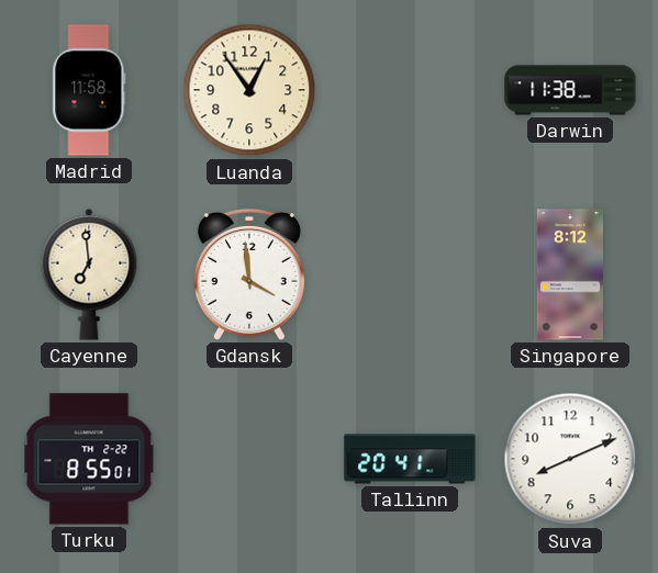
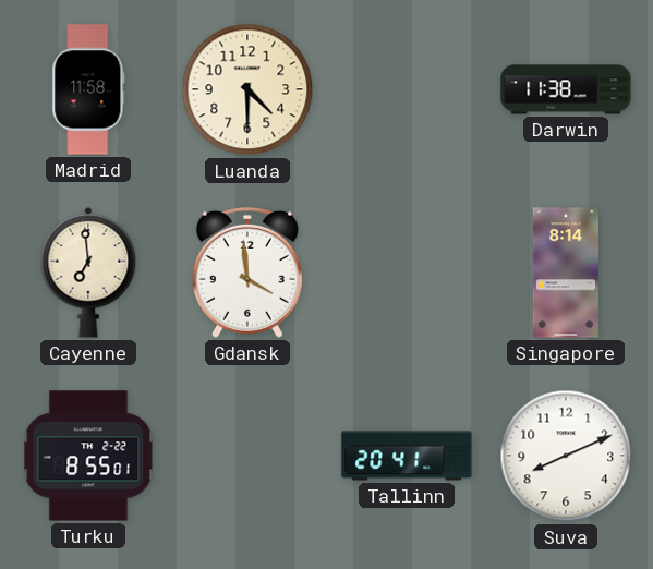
Luanda: 12:54 -> 4:30
Singapore: 8:12 -> 8:14
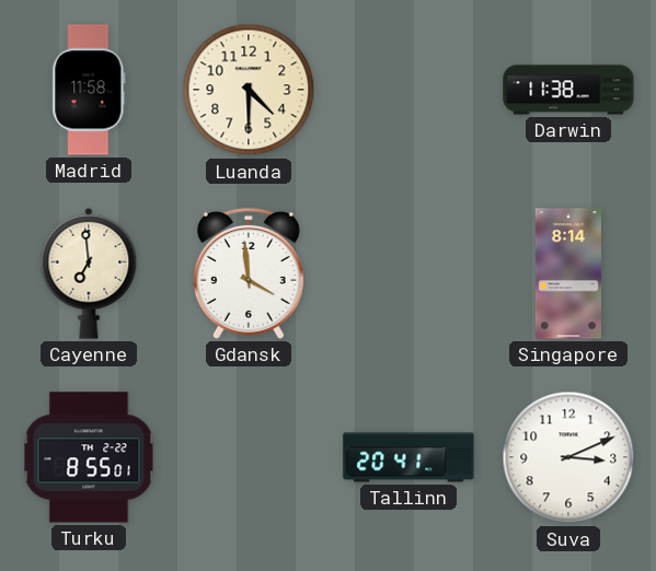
Suva: 8:11 -> 3:11
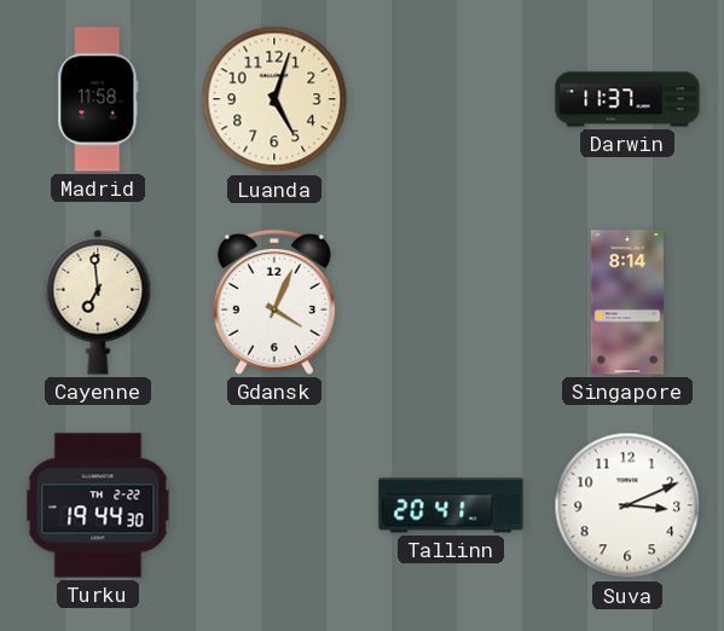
Luanda: 4:30 -> 5:03
Darwin: 11:38 -> 11:37
Gdansk: 3:59 -> 4:04
Turku: 8:55 -> 19:44
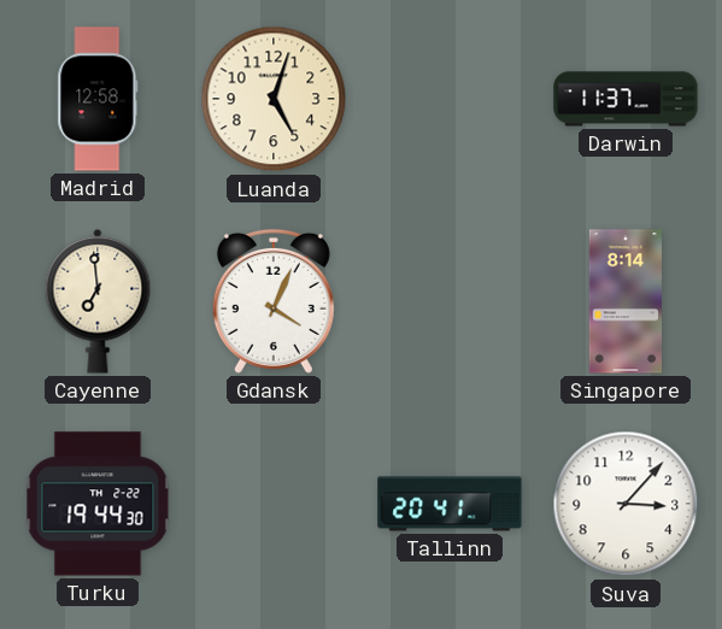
Madrid: 11:58 -> 12:58
Suva: 3:11 -> 3:07
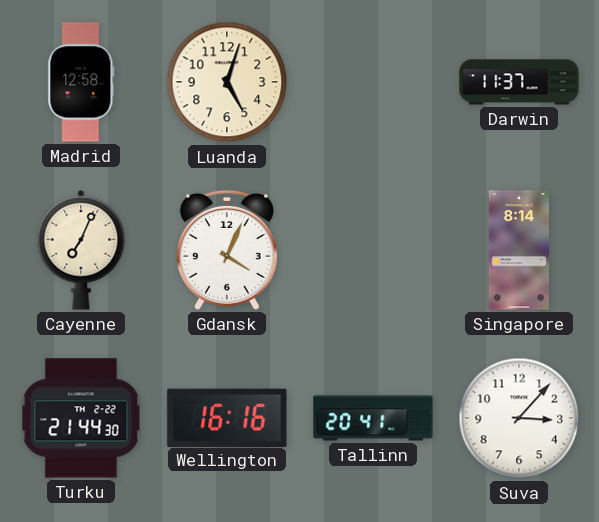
Cayenne: 6:59 -> 7:04
Turku: 19:44 -> 21:44
Wellington: none -> 16:16
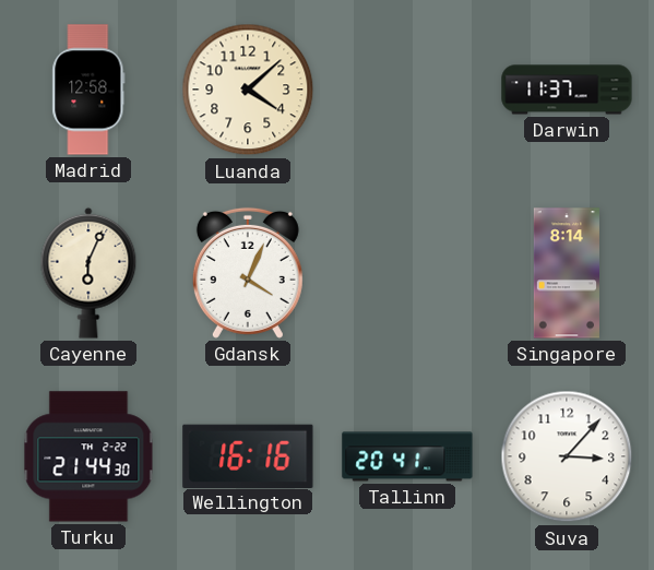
Luanda: 5:03 -> 4:08
Cayenne: 7:04 -> 6:04
